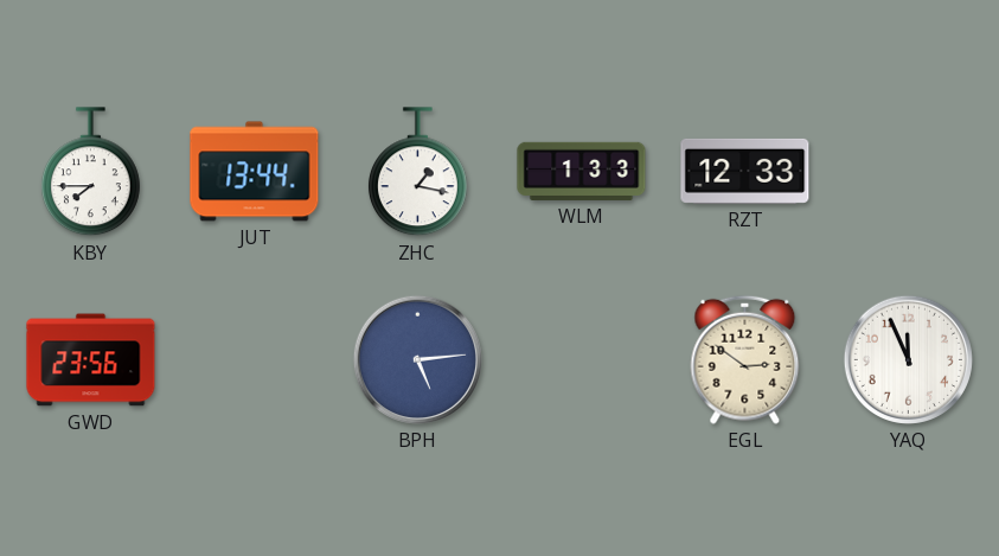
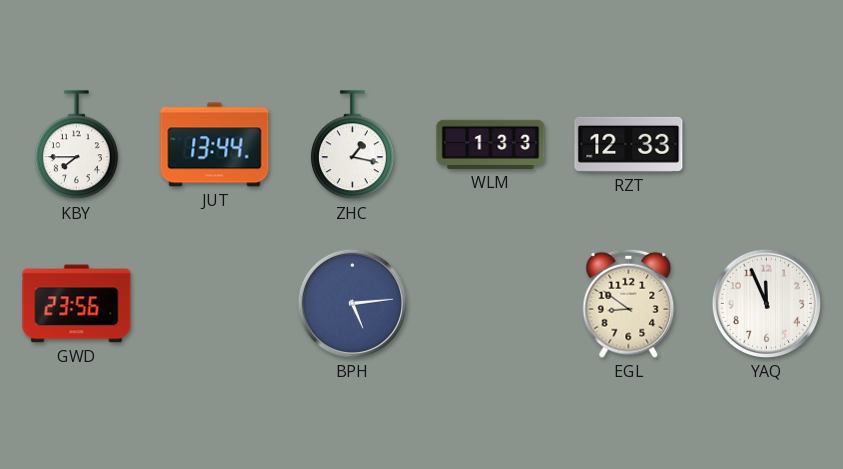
EGL: 2:51 -> 8:51
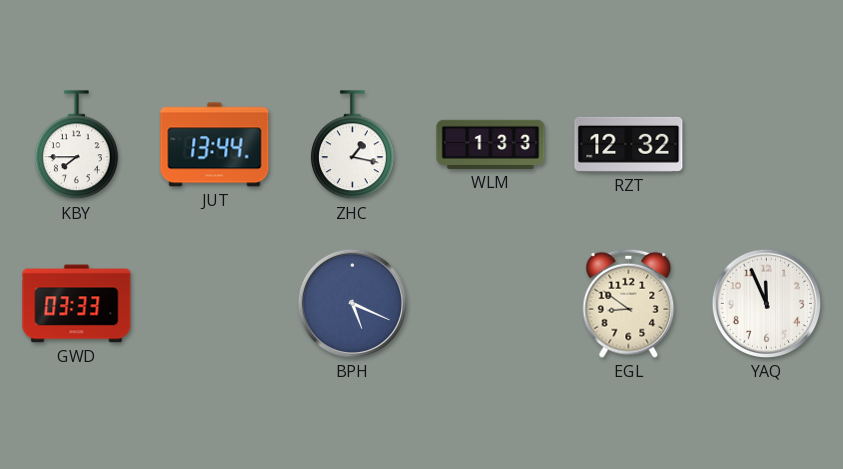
RZT: 12:33 -> 12:32
GWD: 23:56 -> 03:33
BPH: 5:14 -> 5:19
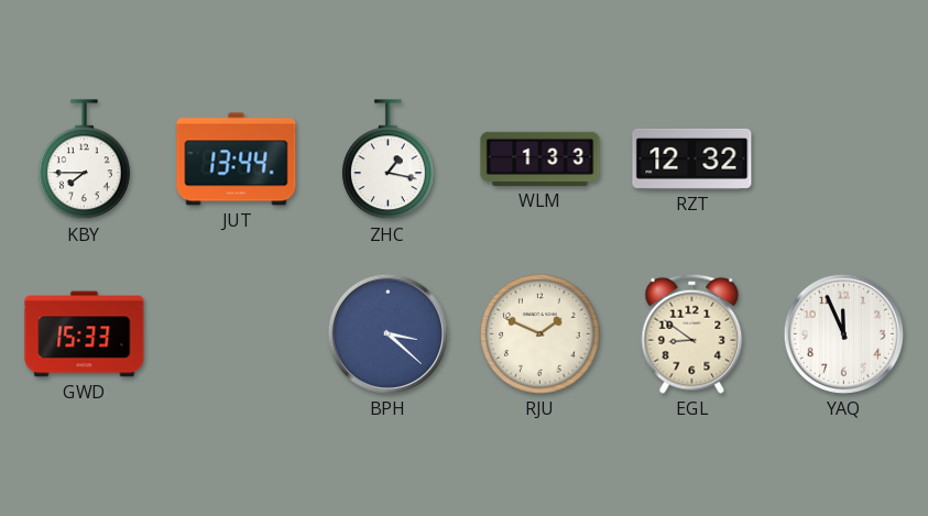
GWD: 03:33 -> 15:33
BPH: 5:19 -> 3:22
RJU: none -> 1:49
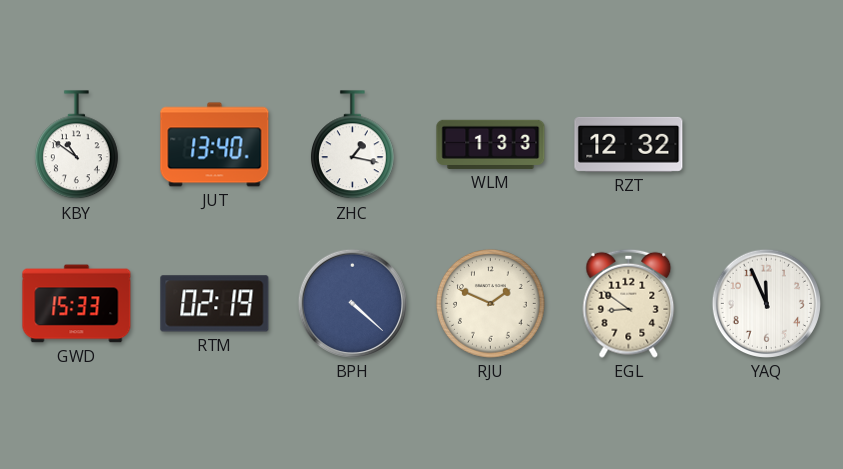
KBY: 7:45 -> 10:51
JUT: 13:44 -> 13:40
RTM: none -> 02:19
BPH: 3:22 -> 4:22
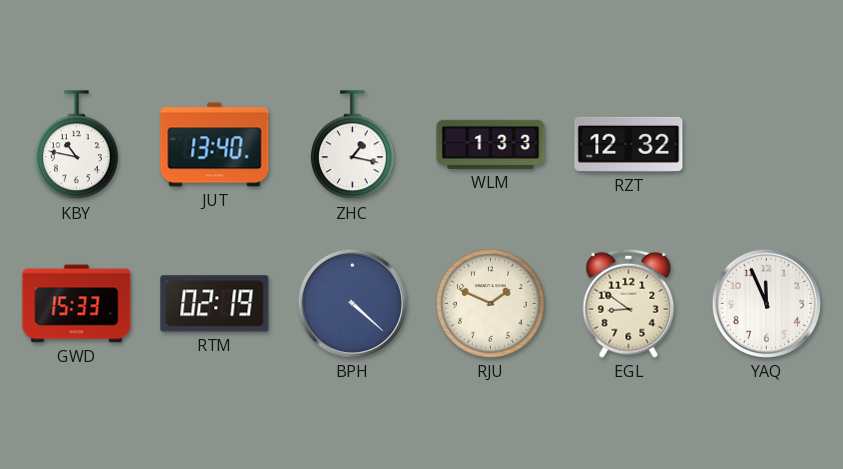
KBY: 10:51 -> 10:47
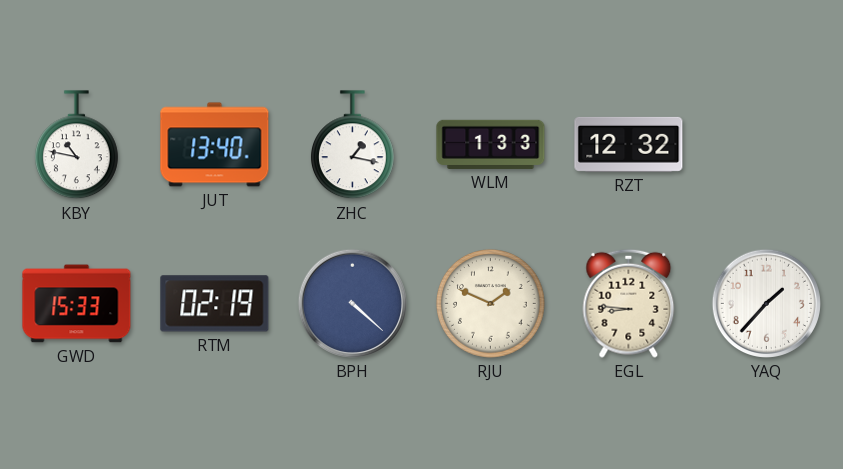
EGL: 8:51 -> 8:46
YAQ: 11:56 -> 1:37
